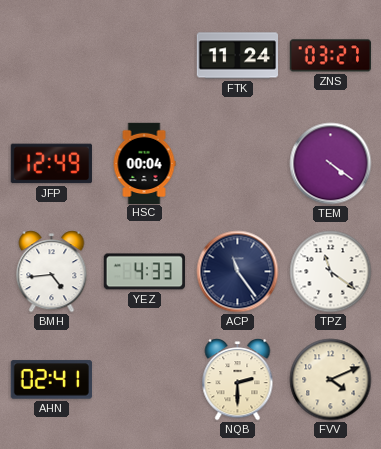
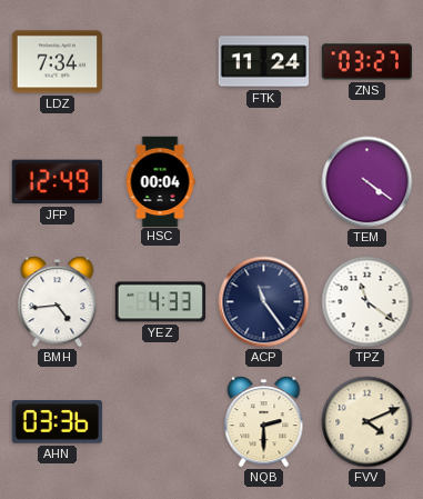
LDZ: none -> 7:34
AHN: 02:41 -> 03:36
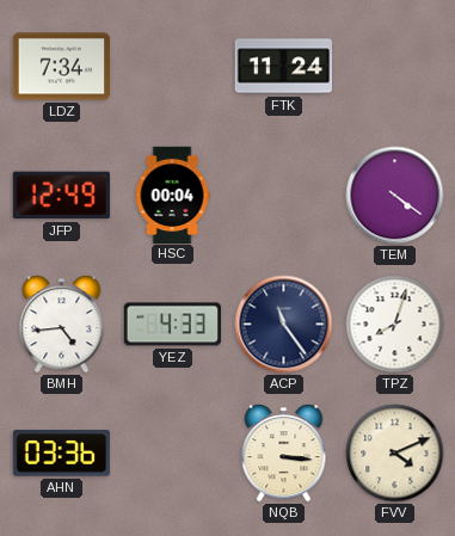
ZNS: 03:27 -> none
TPZ: 11:21 -> 8:03
NQB: 2:30 -> 3:16
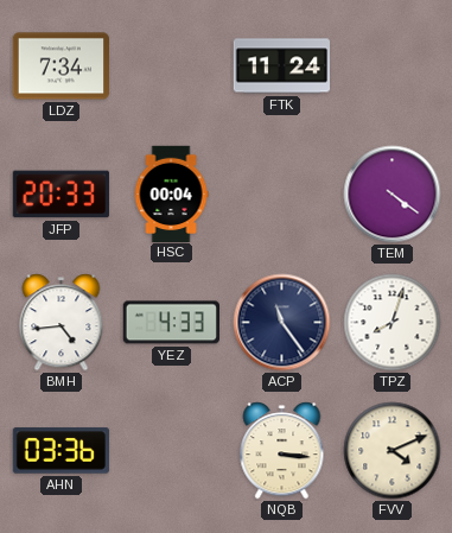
JFP: 12:49 -> 20:33
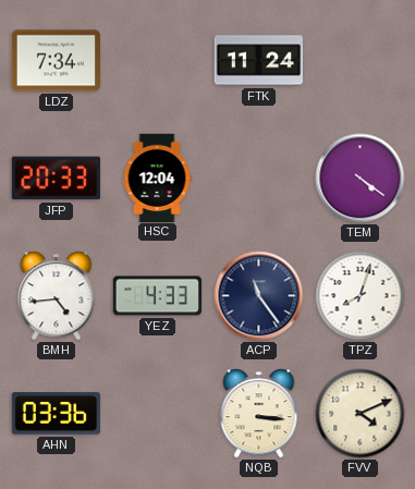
HSC: 00:04 -> 12:04
